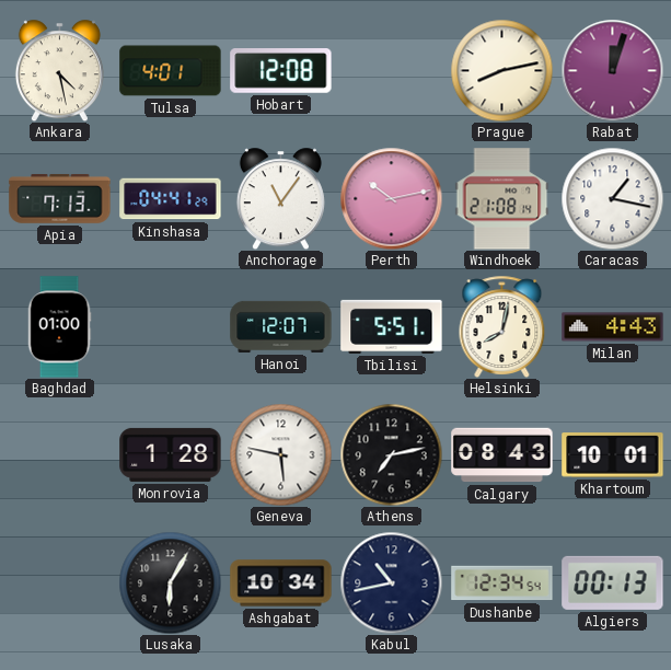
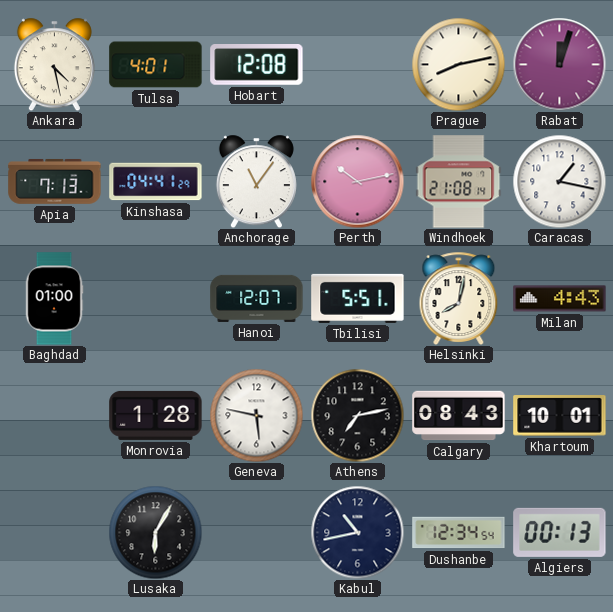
Ashgabat: 10:34 -> none
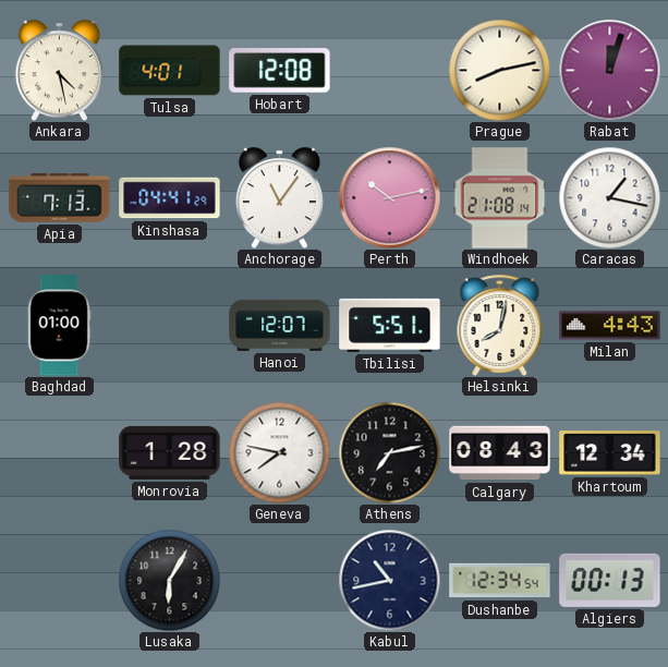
Geneva: 5:47 -> 7:47
Khartoum: 10:01 -> 12:34
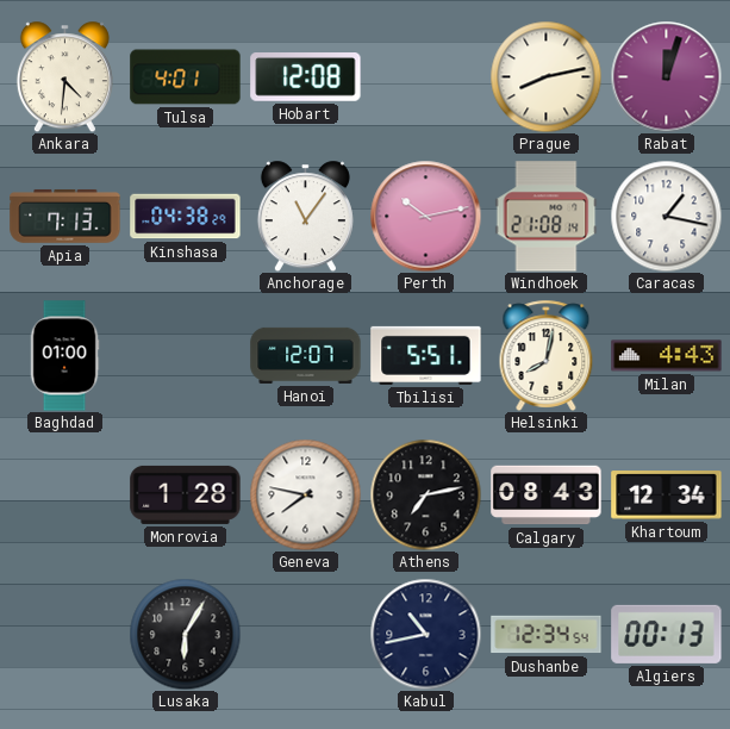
Ankara: 4:28 -> 4:31
Kinshasa: 04:41 -> 04:38
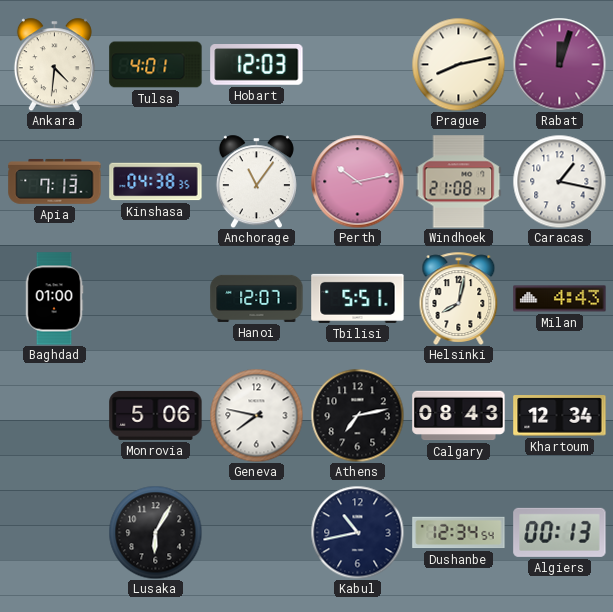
Hobart: 12:08 -> 12:03
Kinshasa: 04:38:29 -> 04:38:35
Monrovia: 1:28 -> 5:06
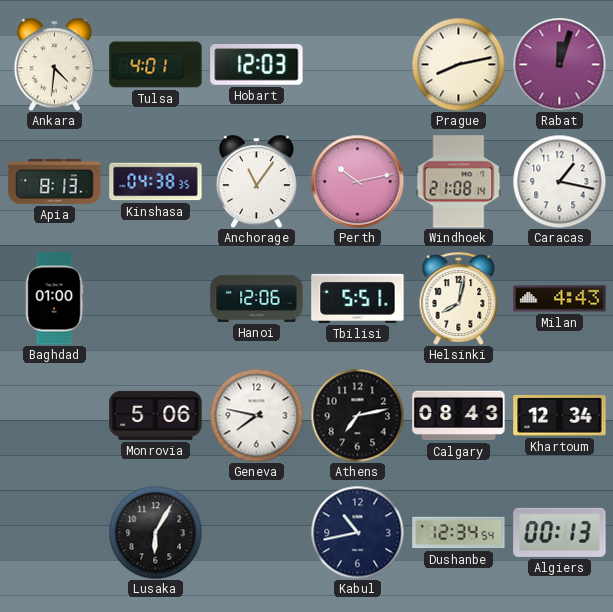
Apia: 7:13 -> 8:13
Hanoi: 12:07 -> 12:06
